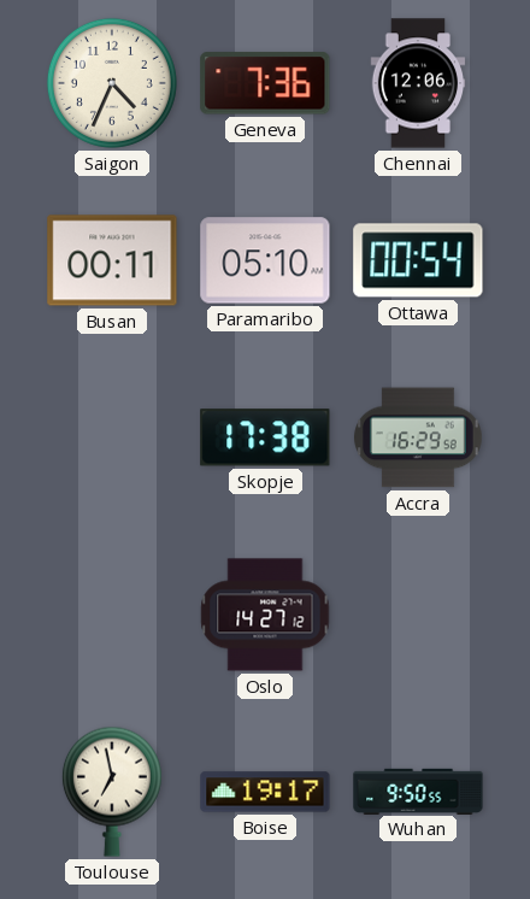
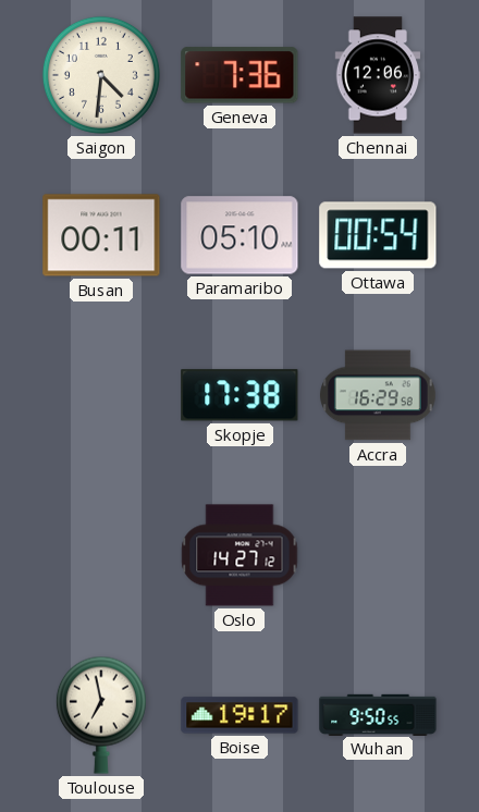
Saigon: 4:34 -> 4:31
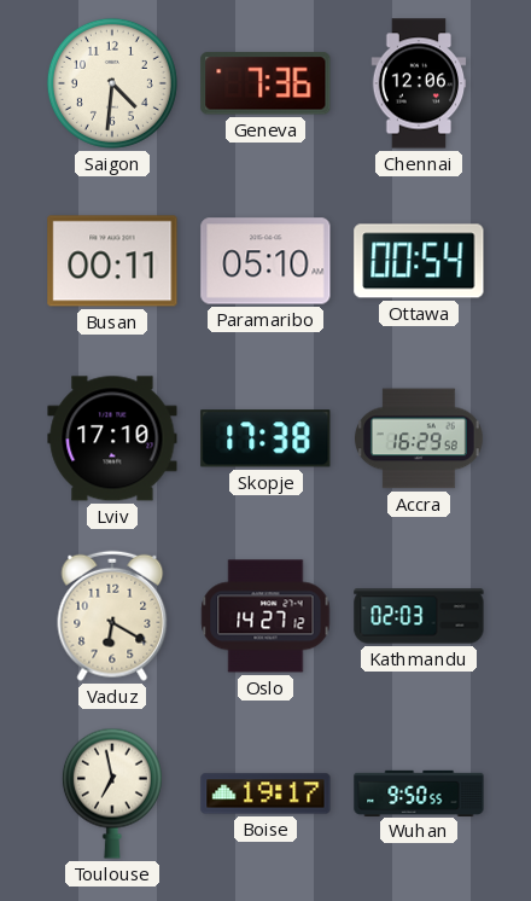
Lviv: none -> 17:10
Vaduz: none -> 6:20
Kathmandu: none -> 02:03
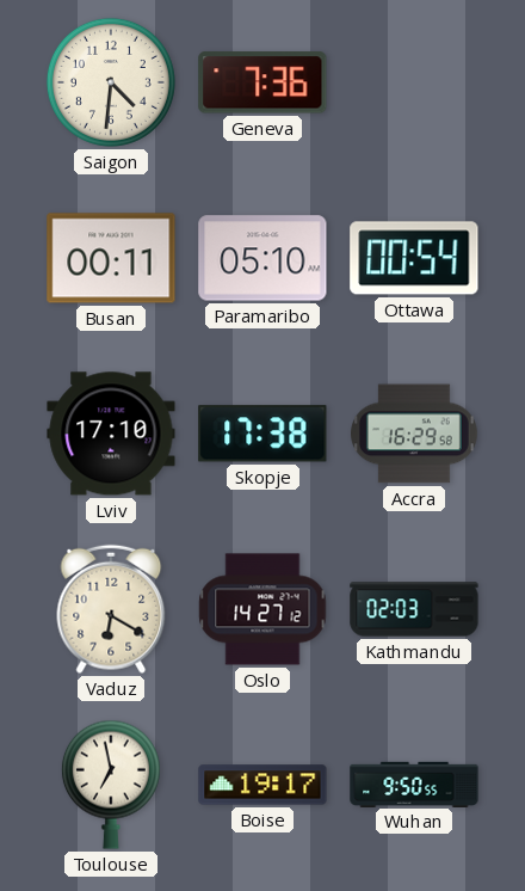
Chennai: 12:06 -> none
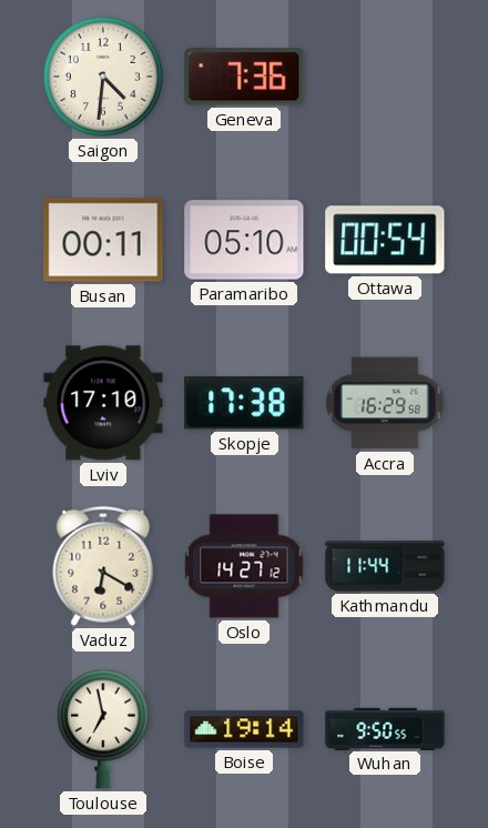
Kathmandu: 02:03 -> 11:44
Boise: 19:17 -> 19:14
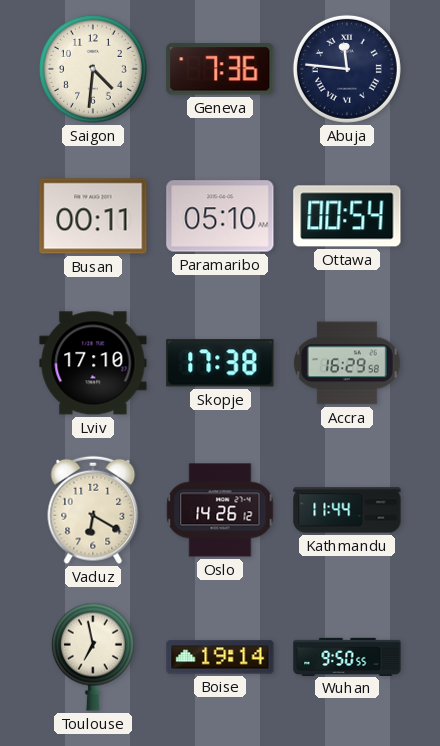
Abuja: none -> 11:46
Oslo: 14:27 -> 14:26
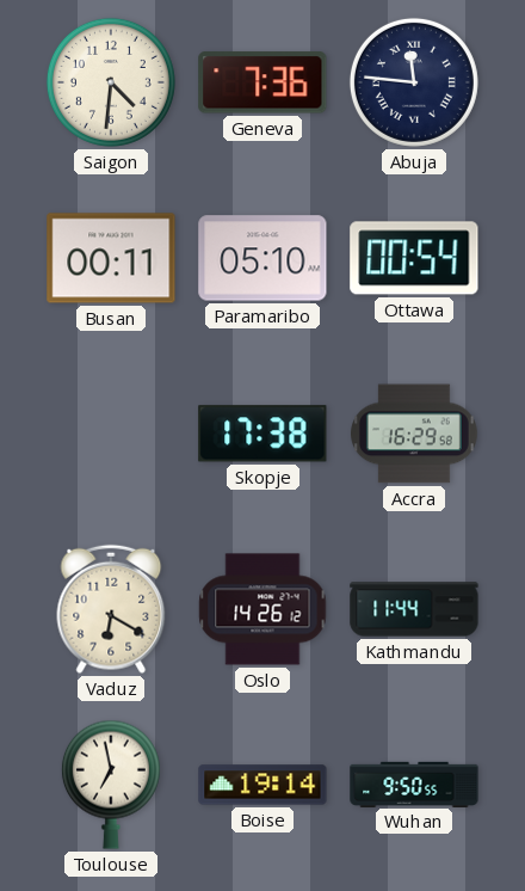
Lviv: 17:10 -> none
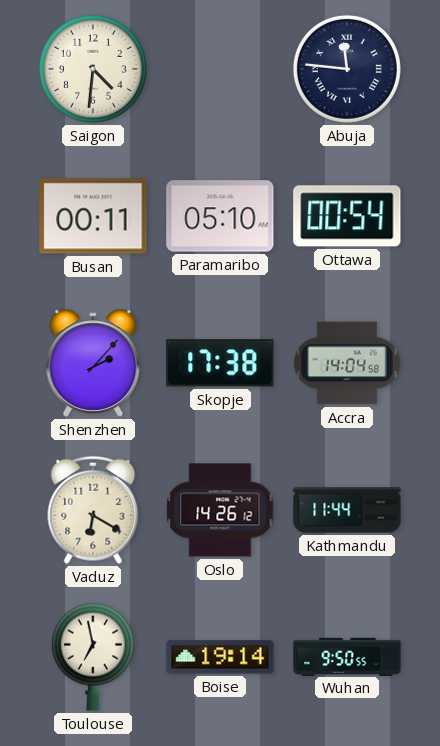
Geneva: 7:36 -> none
Shenzhen: none -> 2:07
Accra: 16:29 -> 14:04
